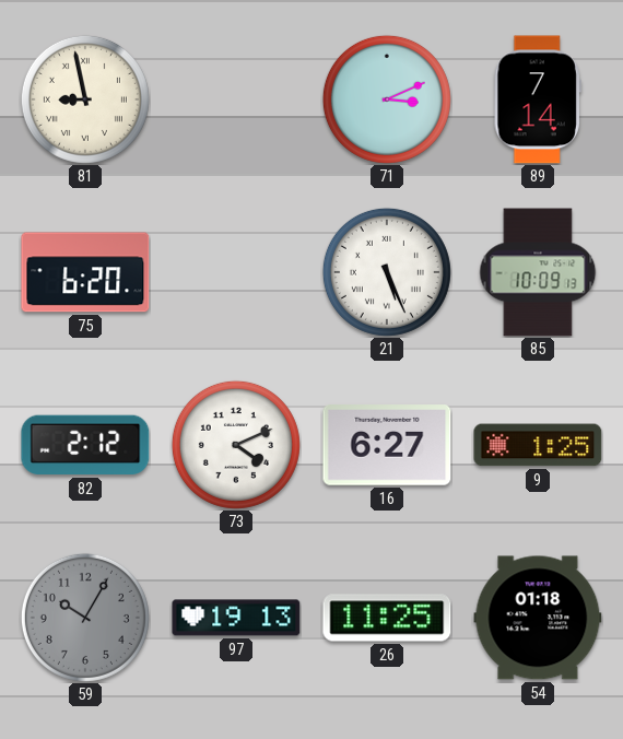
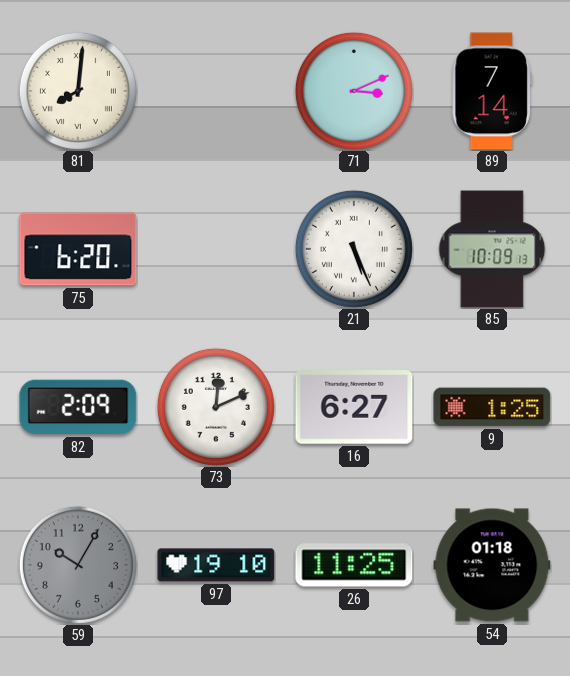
81: 8:58 -> 8:01
82: 2:12 -> 2:09
73: 4:11 -> 12:11
97: 19:13 -> 19:10
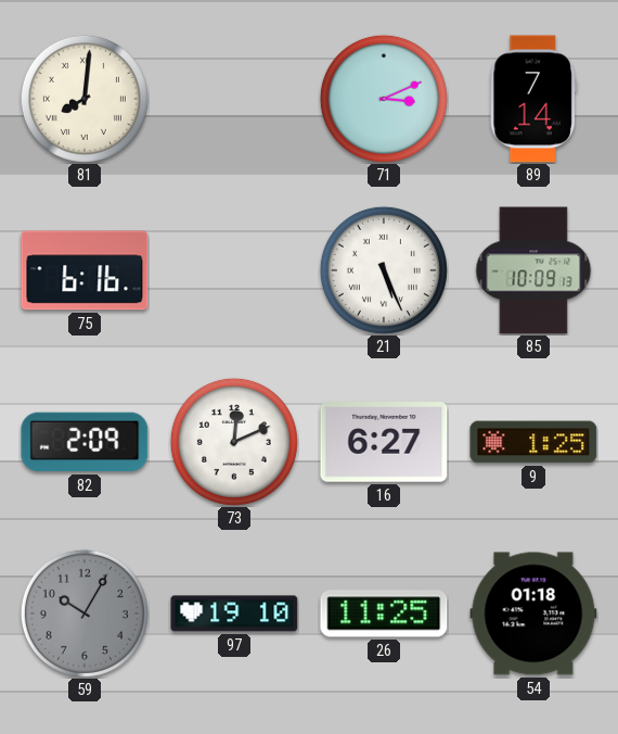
75: 6:20 -> 6:16
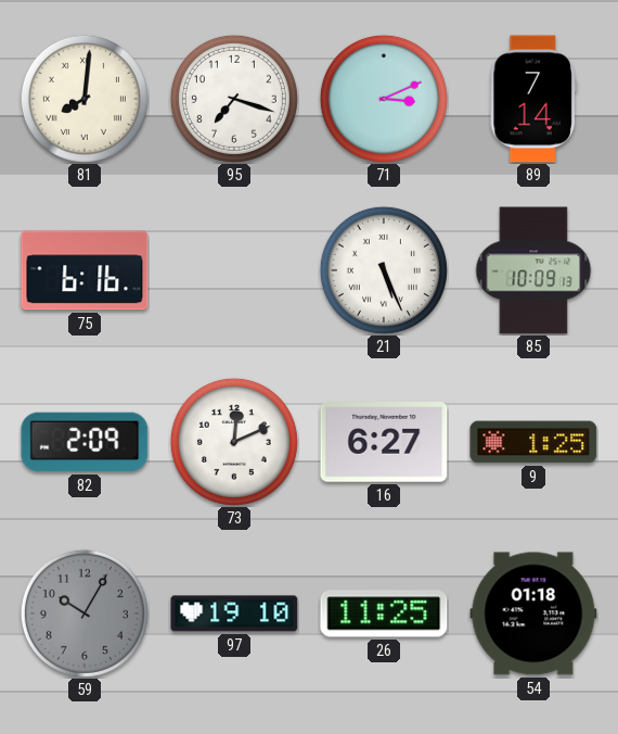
95: none -> 7:18
